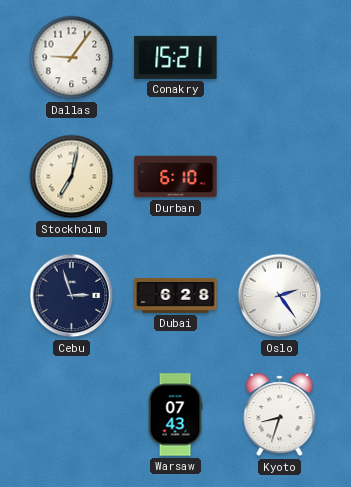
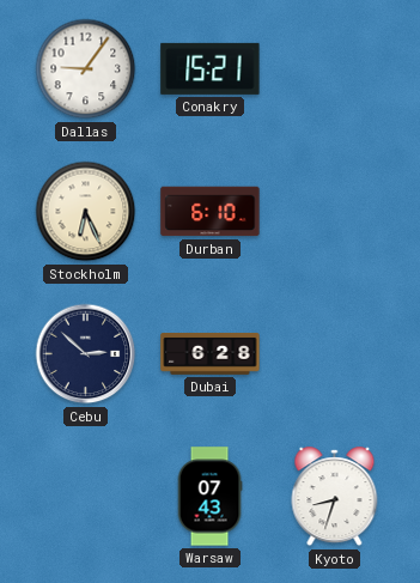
Stockholm: 7:02 -> 6:26
Cebu: 2:57 -> 2:52
Oslo: 2:24 -> none
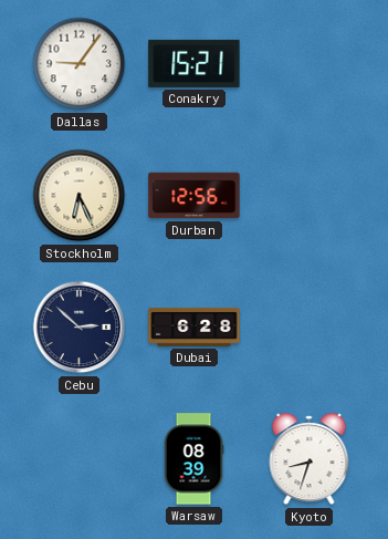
Durban: 6:10 -> 12:56
Warsaw: 07:43 -> 08:39
